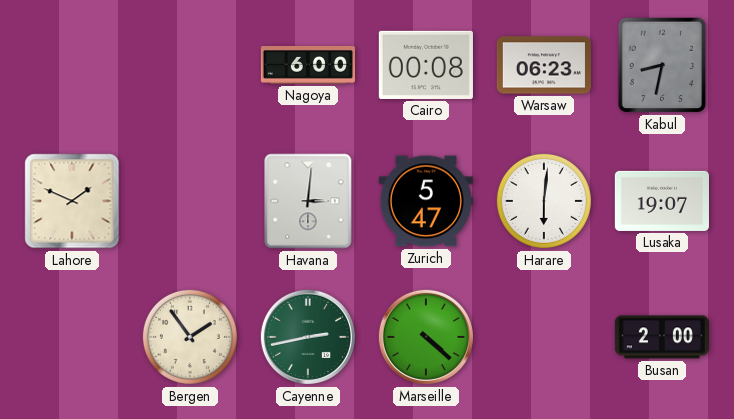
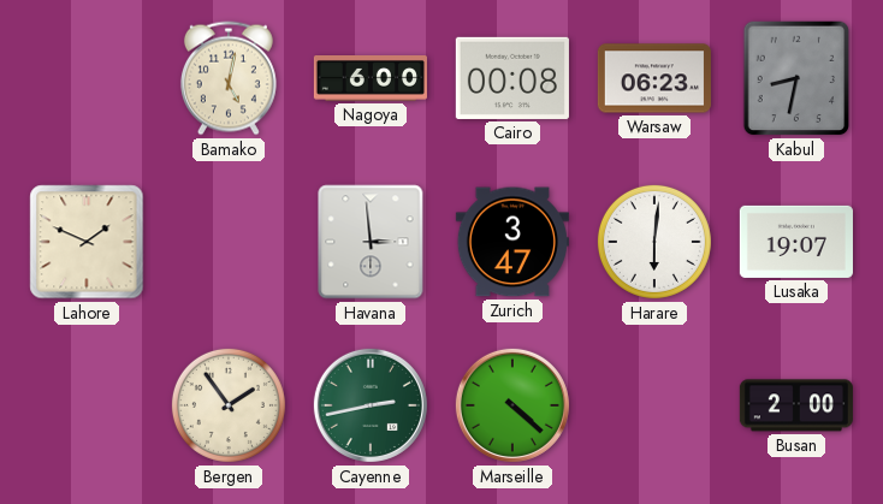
Bamako: none -> 5:02
Havana: 3:01 -> 2:59
Zurich: 5:47 -> 3:47
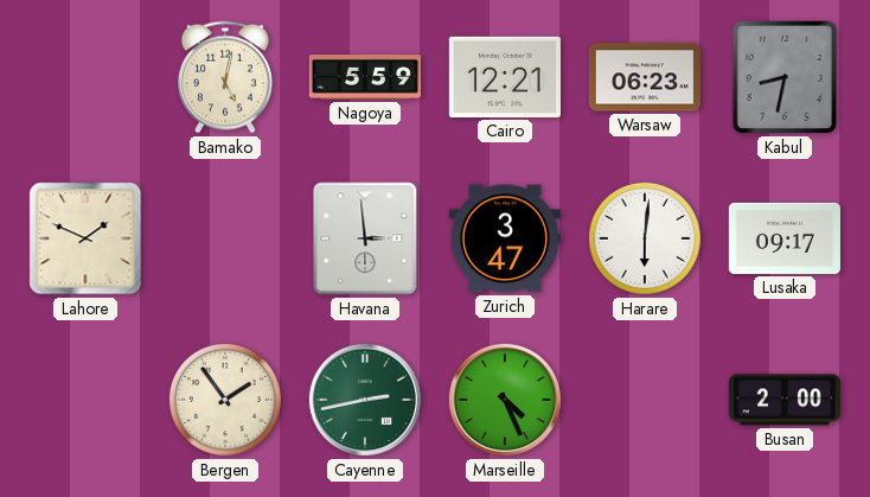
Nagoya: 6:00 -> 5:59
Cairo: 00:08 -> 12:21
Lusaka: 19:07 -> 09:17
Marseille: 4:22 -> 4:26
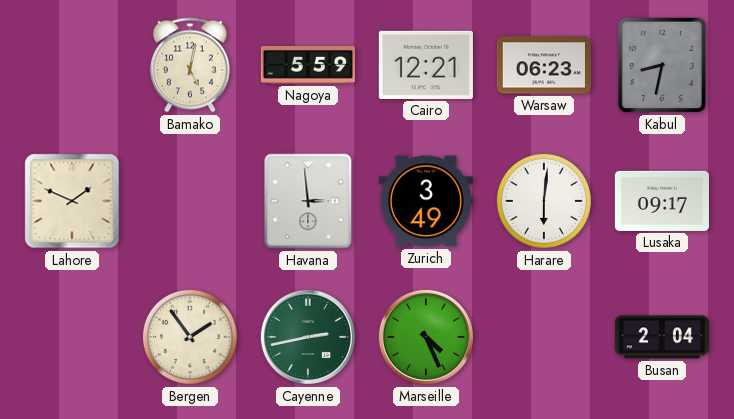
Zurich: 3:47 -> 3:49
Busan: 2:00 -> 2:04
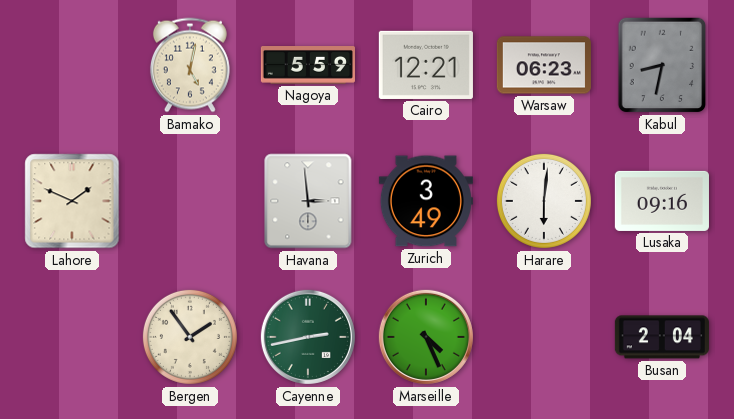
Lusaka: 09:17 -> 09:16
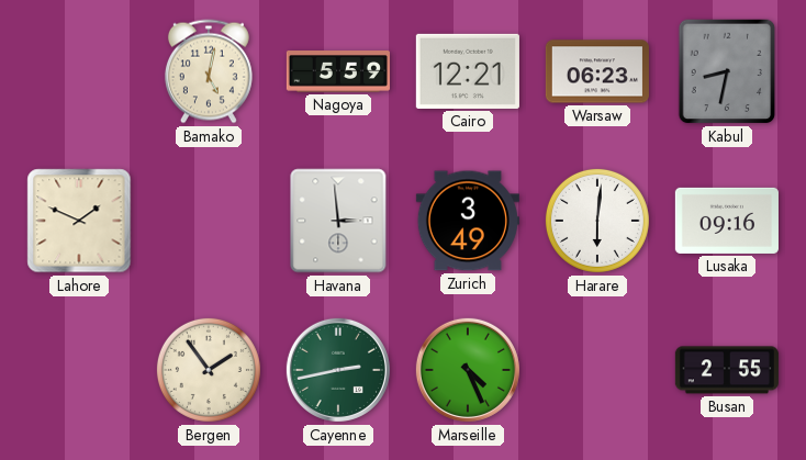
Busan: 2:04 -> 2:55
